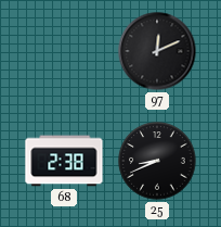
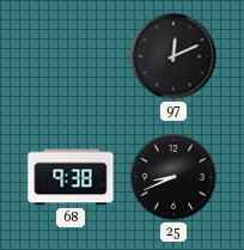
68: 2:38 -> 9:38
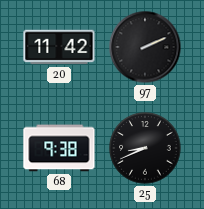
20: none -> 11:42
97: 12:11 -> 2:11
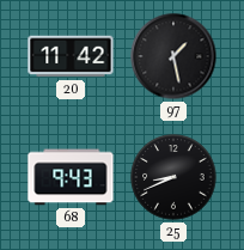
97: 2:11 -> 1:28
68: 9:38 -> 9:43
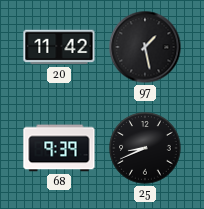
68: 9:43 -> 9:39
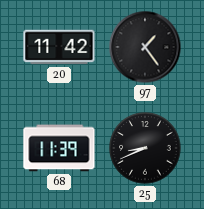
97: 1:28 -> 1:24
68: 9:39 -> 11:39
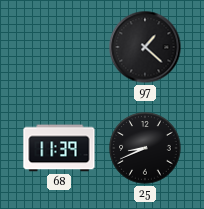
20: 11:42 -> none
97: 1:24 -> 1:22
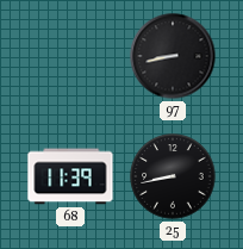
97: 1:22 -> 8:43
25: 8:41 -> 8:43
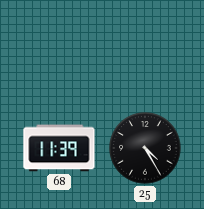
97: 8:43 -> none
25: 8:43 -> 4:25
